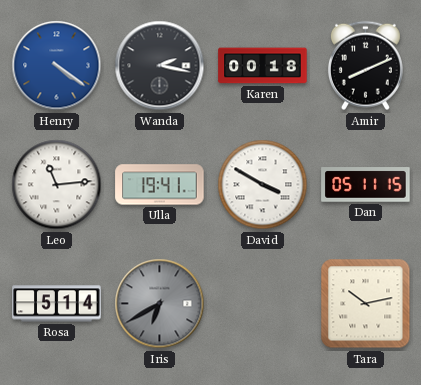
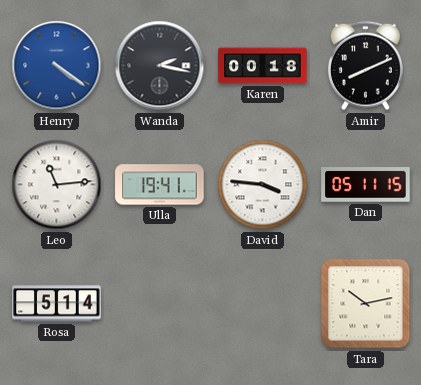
David: 3:50 -> 3:46
Iris: 6:40 -> none
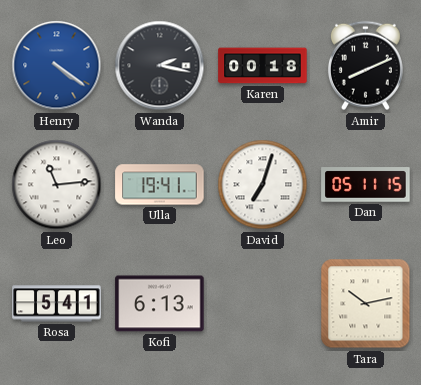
David: 3:46 -> 7:03
Rosa: 5:14 -> 5:41
Kofi: none -> 6:13
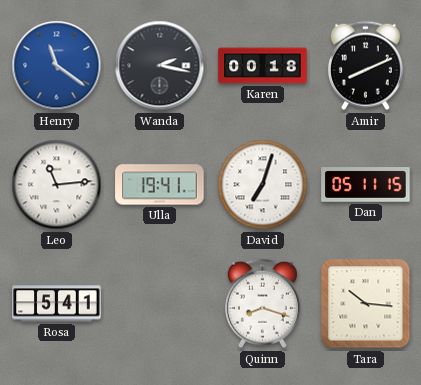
Henry: 4:21 -> 11:21
Kofi: 6:13 -> none
Quinn: none -> 8:18
Tara: 10:13 -> 10:16
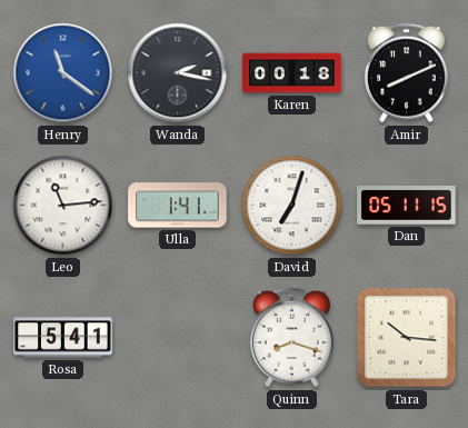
Ulla: 19:41 -> 1:41
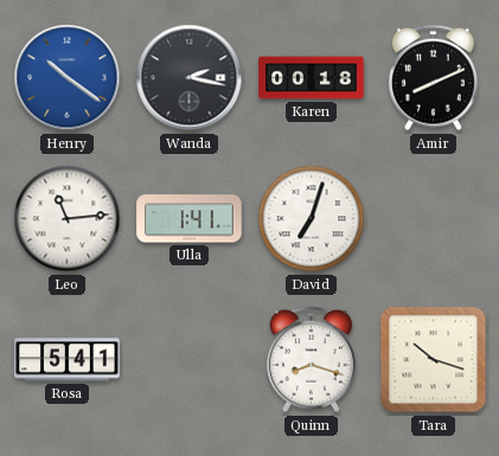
Henry: 11:21 -> 10:21
Dan: 05:11 -> none
Tara: 10:16 -> 10:18
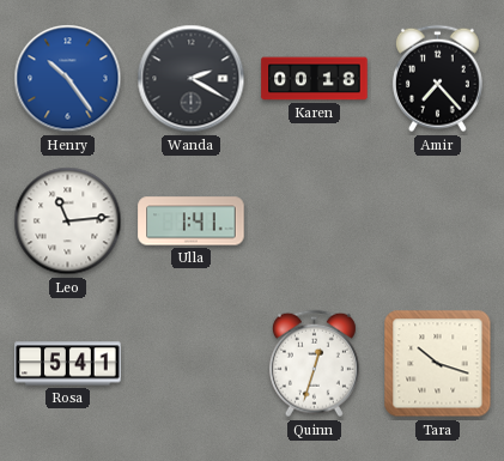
Henry: 10:21 -> 10:24
Wanda: 2:17 -> 2:20
Amir: 8:11 -> 7:23
David: 7:03 -> none
Quinn: 8:18 -> 12:33
